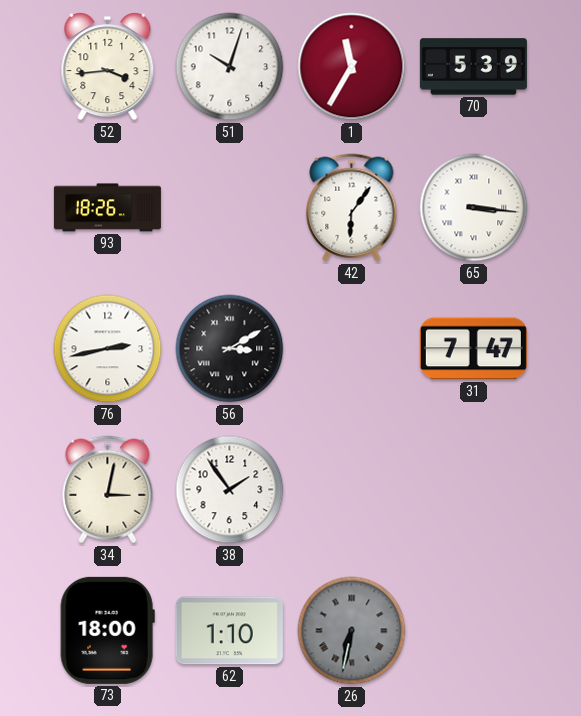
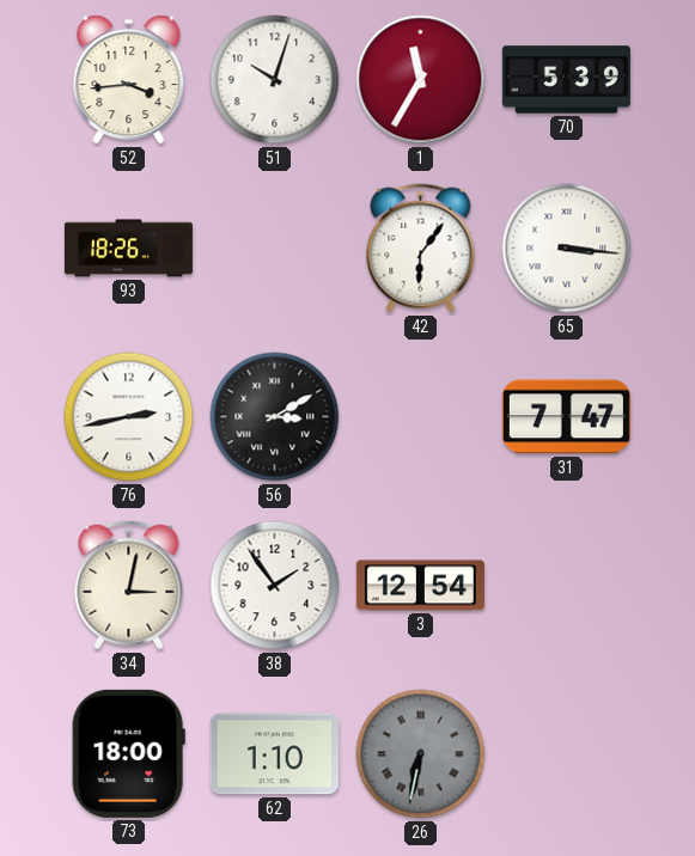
3: none -> 12:54
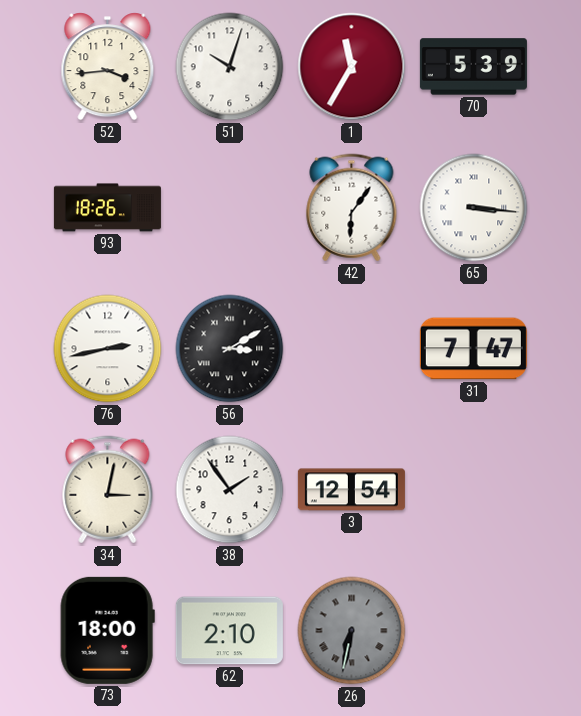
62: 1:10 -> 2:10
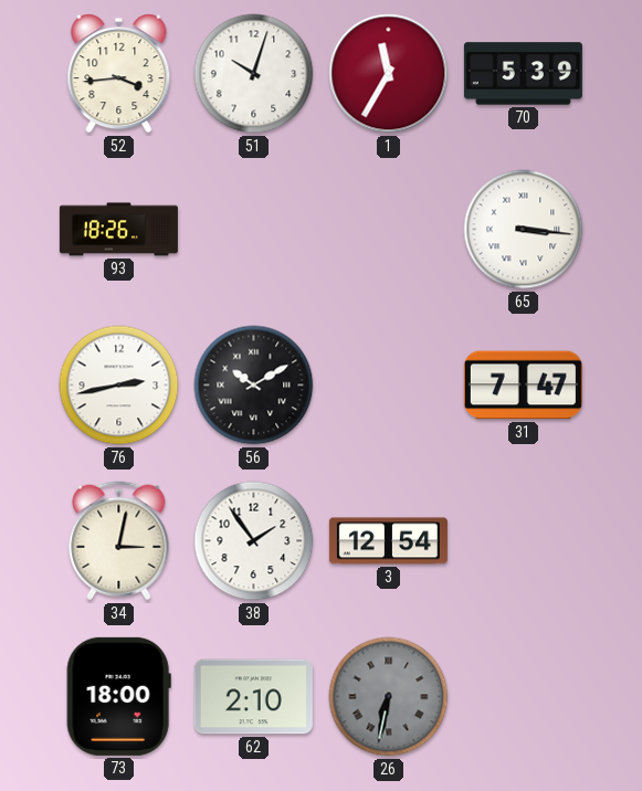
42: 6:06 -> none
56: 3:10 -> 10:10
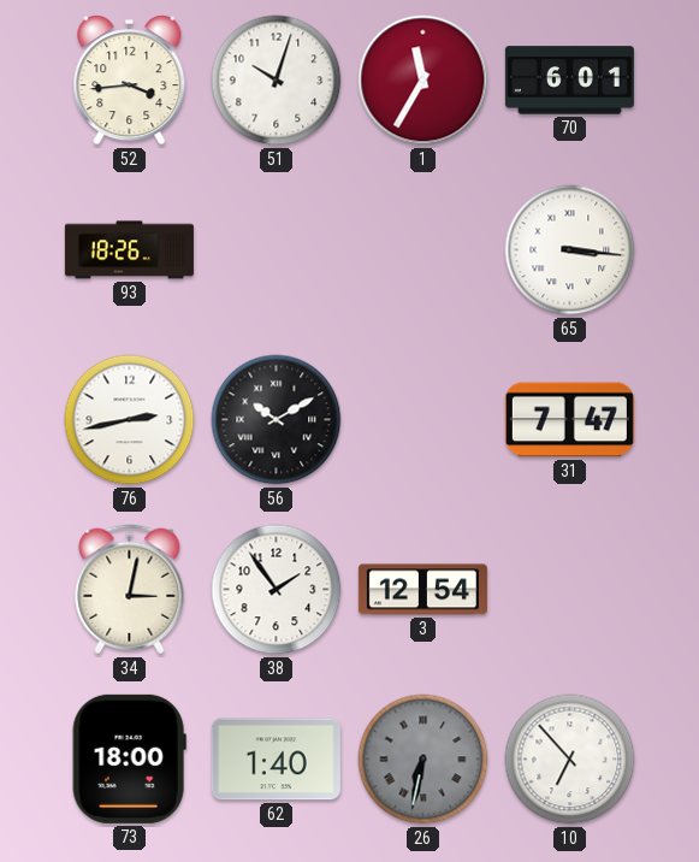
70: 5:39 -> 6:01
62: 2:10 -> 1:40
10: none -> 6:53
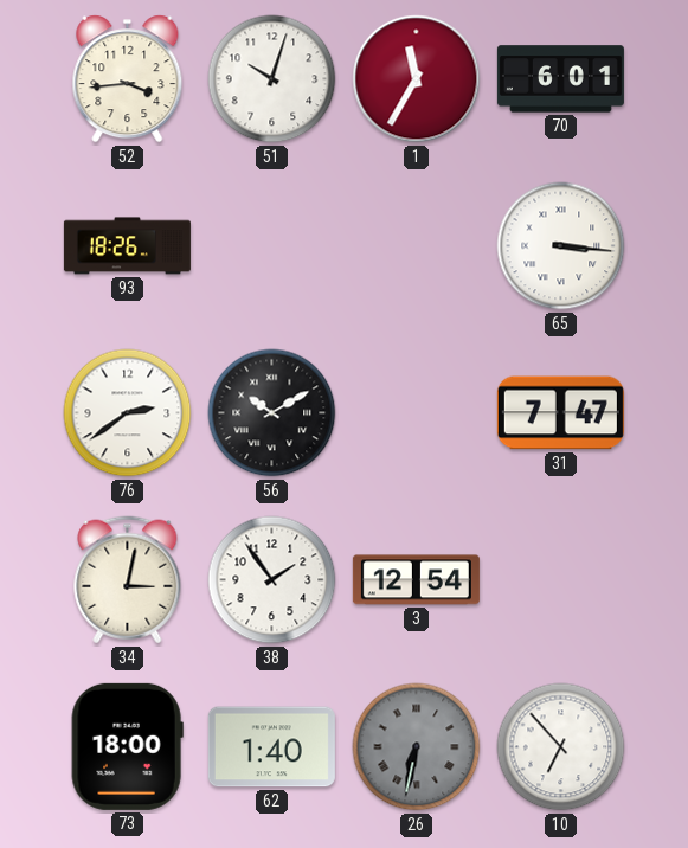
76: 2:43 -> 2:39
